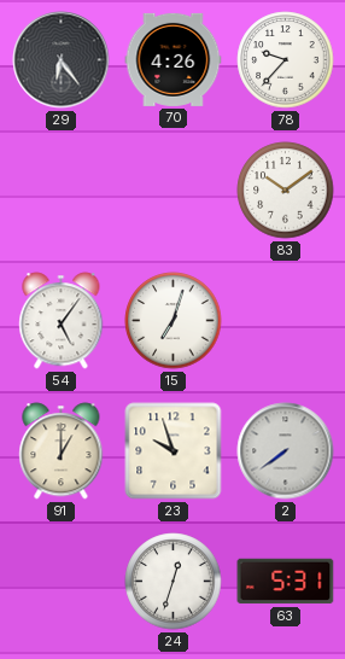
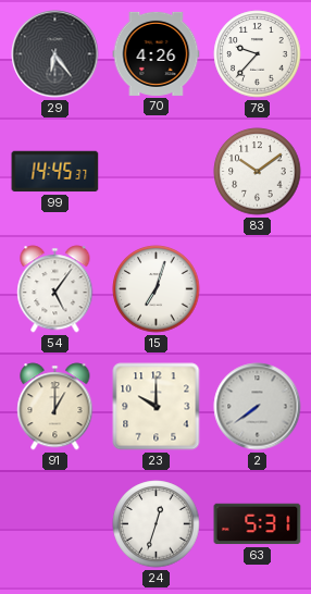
99: none -> 14:45
23: 9:57 -> 10:00
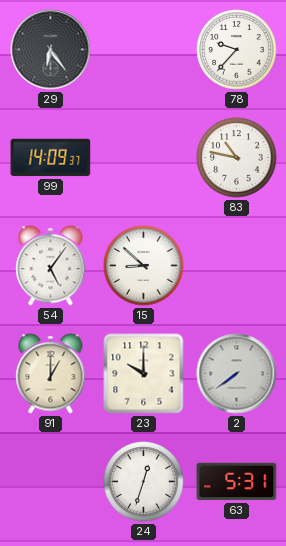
70: 4:26 -> none
99: 14:45 -> 14:09
83: 10:09 -> 10:47
15: 7:03 -> 8:52
